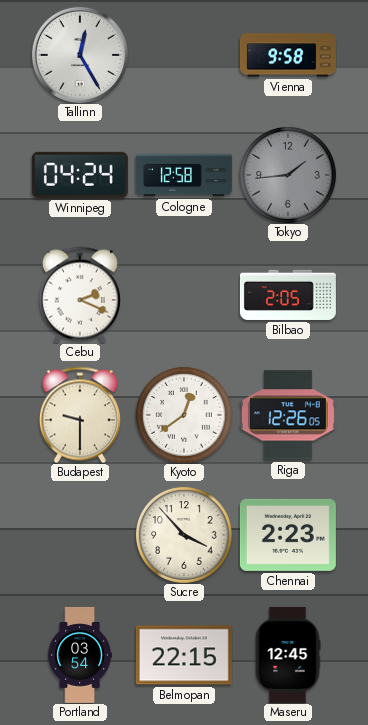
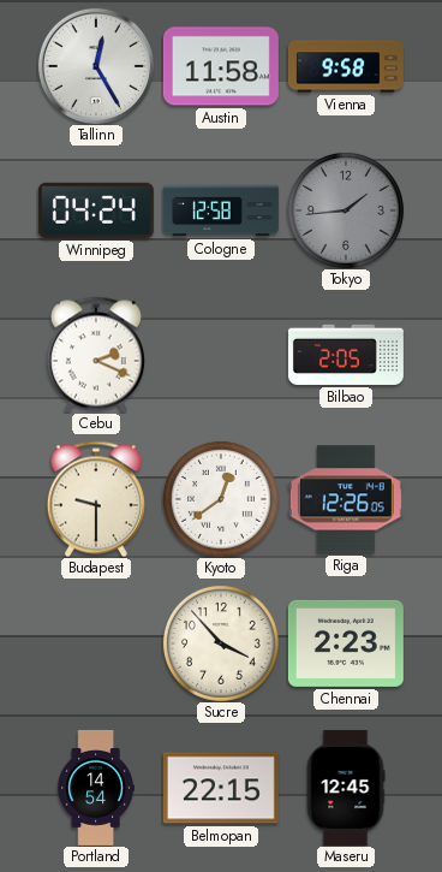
Austin: none -> 11:58
Portland: 03:54 -> 14:54
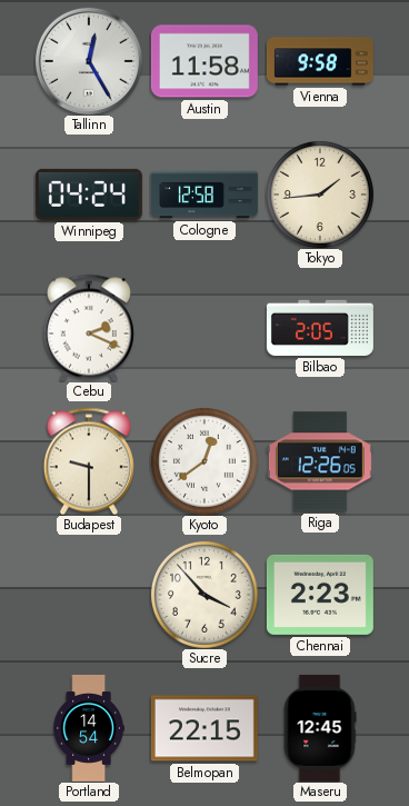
Tokyo dial: grey -> cream
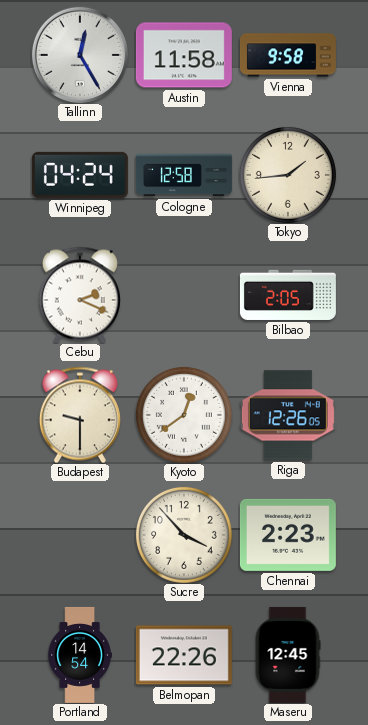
Belmopan: 22:15 -> 22:26
